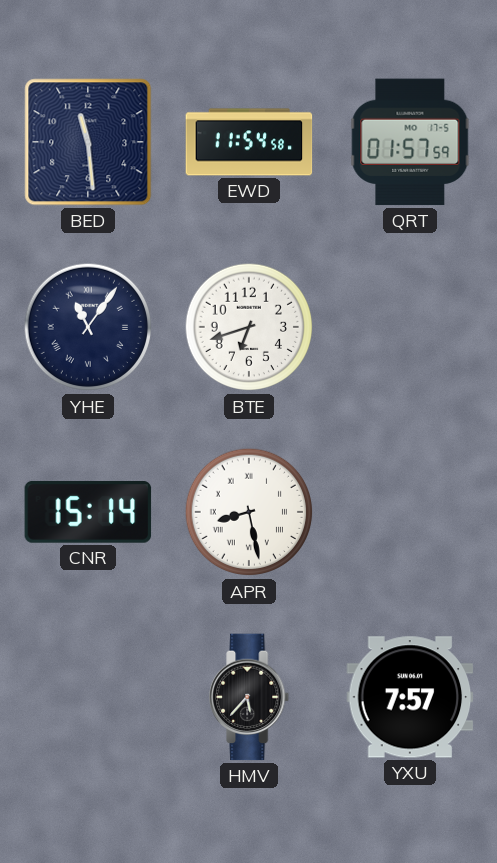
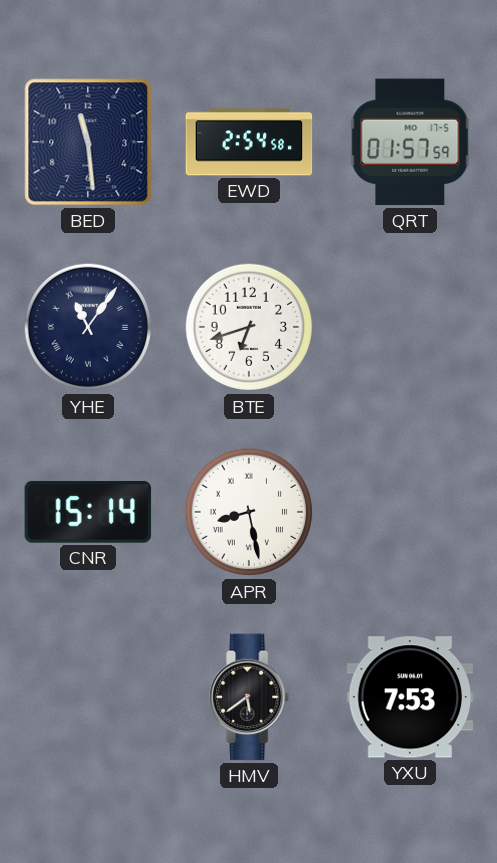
EWD: 11:54 -> 2:54
HMV: 5:37 -> 5:39
YXU: 7:57 -> 7:53
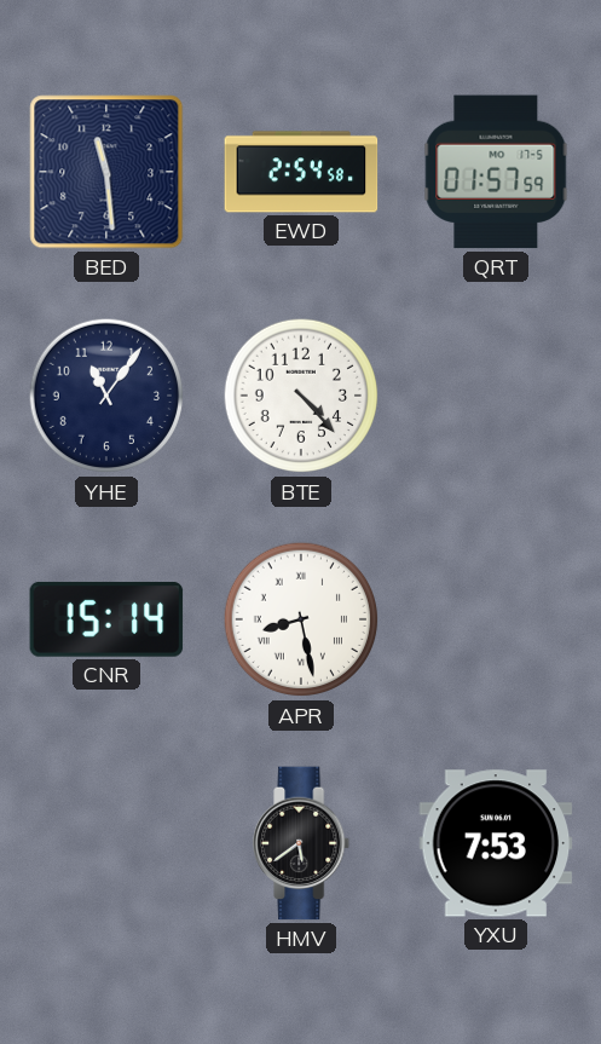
YHE numerals: Roman -> Arabic
BTE: 6:42 -> 4:23
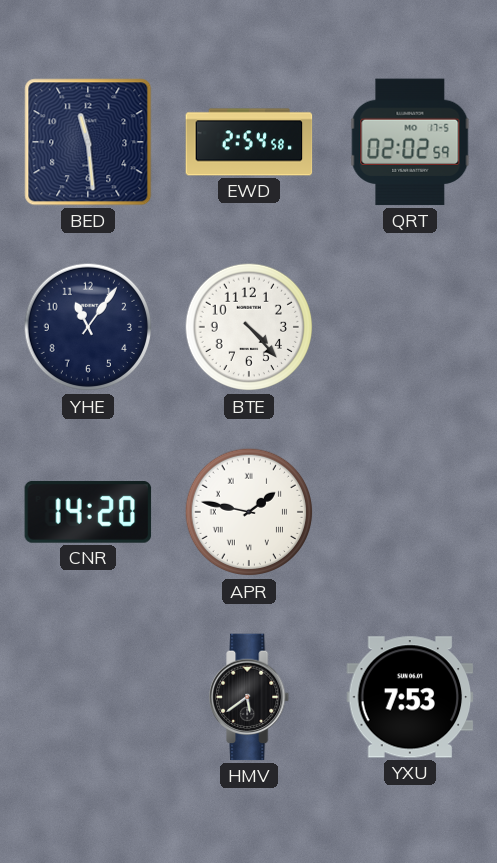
QRT: 01:57 -> 02:02
CNR: 15:14 -> 14:20
APR: 8:28 -> 1:47
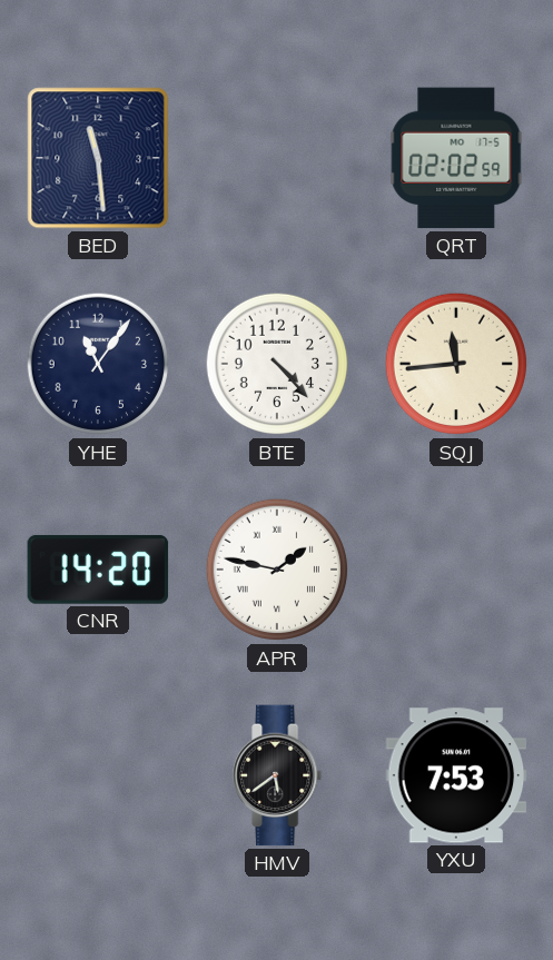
EWD: 2:54 -> none
SQJ: none -> 11:44
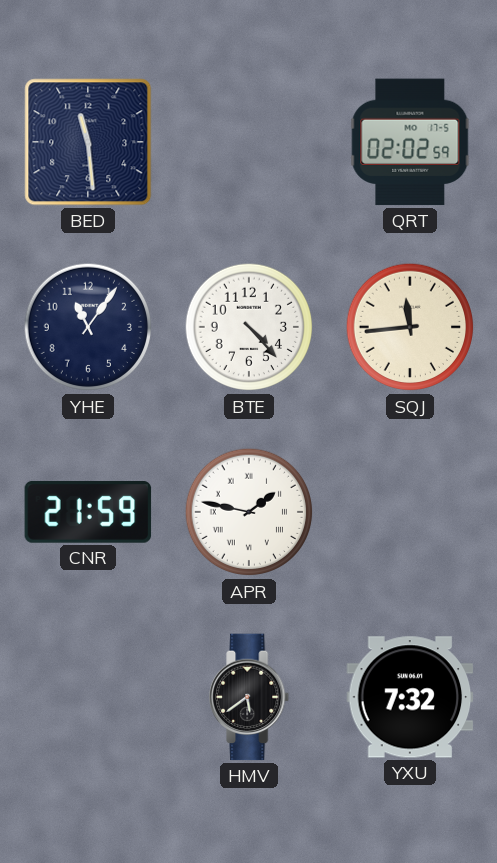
CNR: 14:20 -> 21:59
YXU: 7:53 -> 7:32
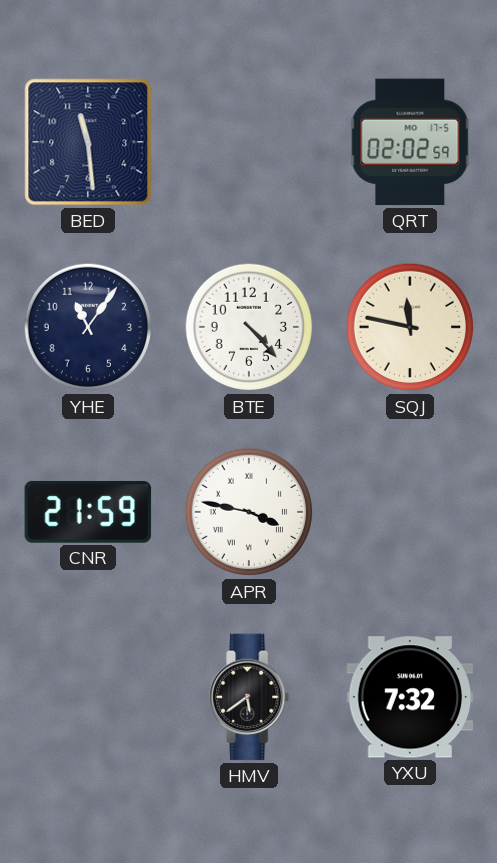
SQJ: 11:44 -> 11:47
APR: 1:47 -> 3:47
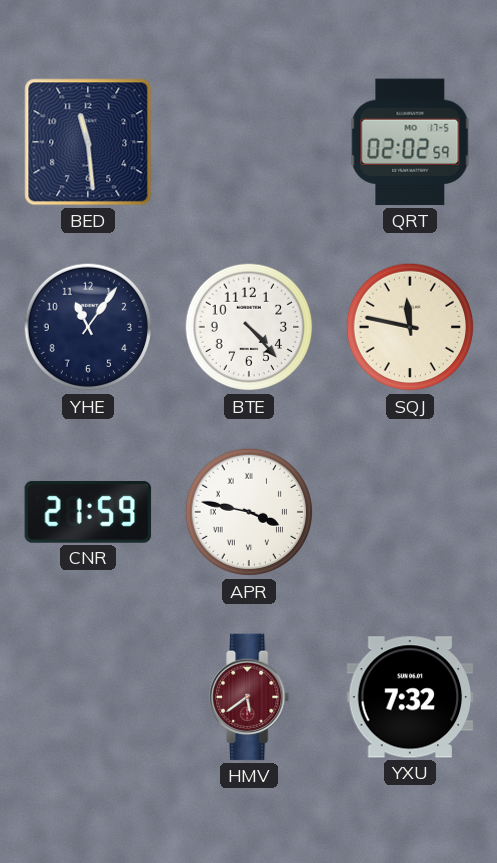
HMV dial: black -> burgundy
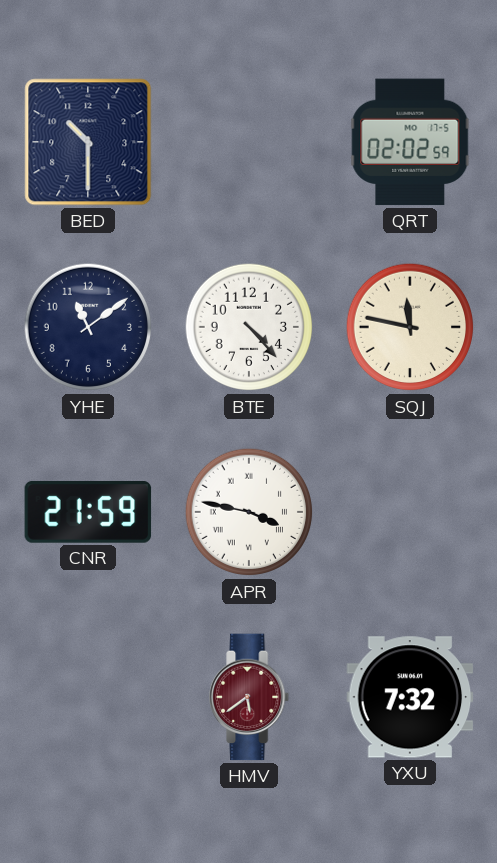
BED: 11:29 -> 10:30
YHE: 11:06 -> 11:09
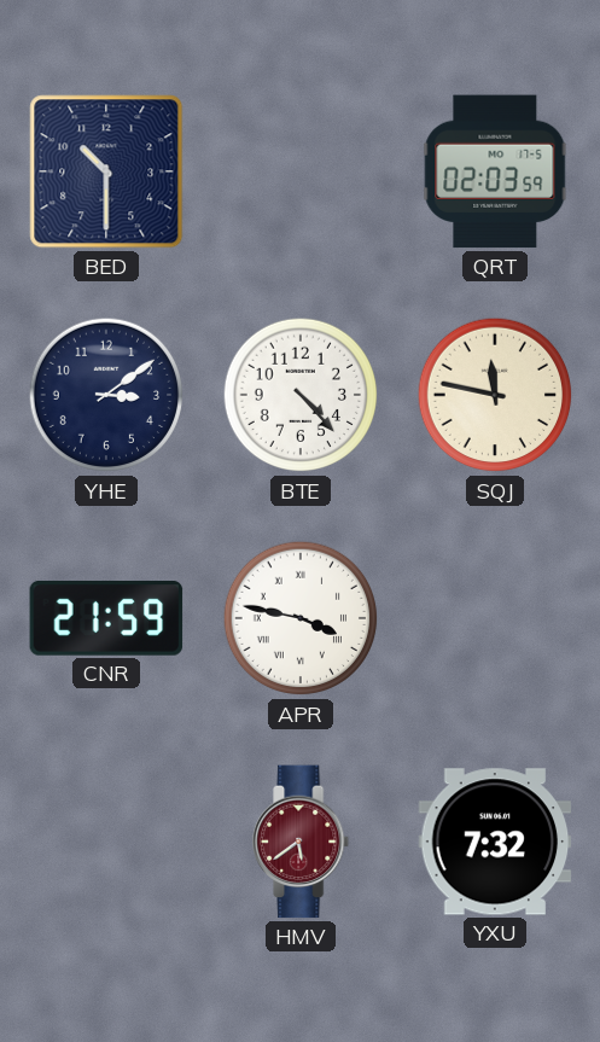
QRT: 02:02 -> 02:03
YHE: 11:09 -> 3:09
